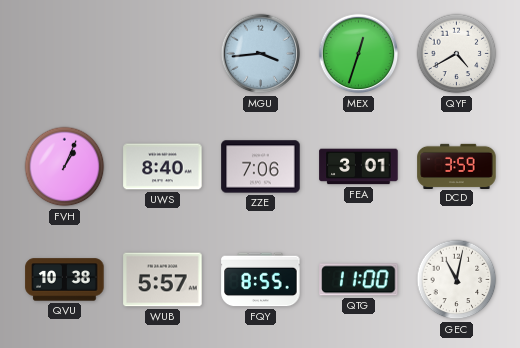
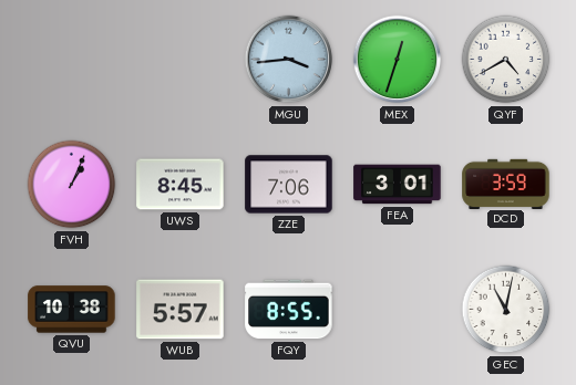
UWS: 8:40 -> 8:45
QTG: 11:00 -> none
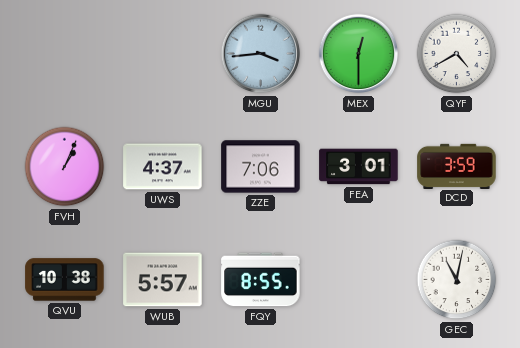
MEX: 12:33 -> 12:30
UWS: 8:45 -> 4:37
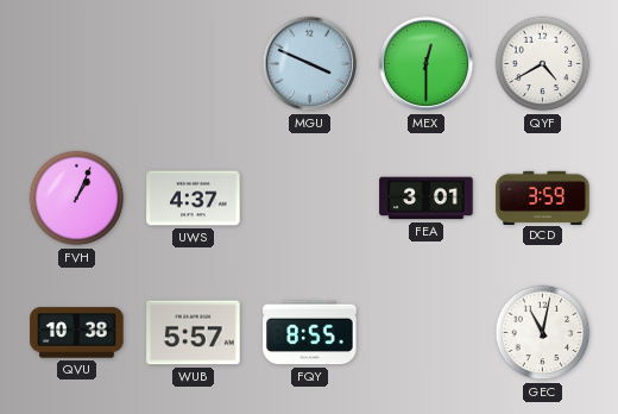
MGU: 3:44 -> 3:49
ZZE: 7:06 -> none
